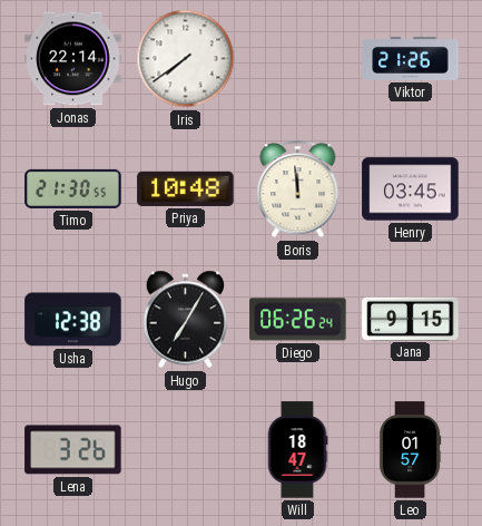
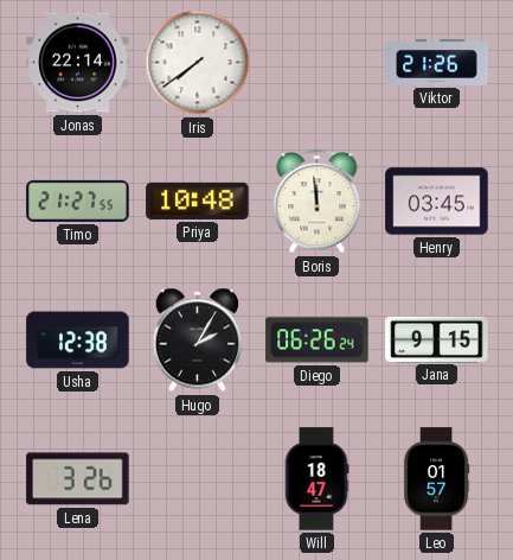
Timo: 21:30 -> 21:27
Hugo: 7:05 -> 2:05
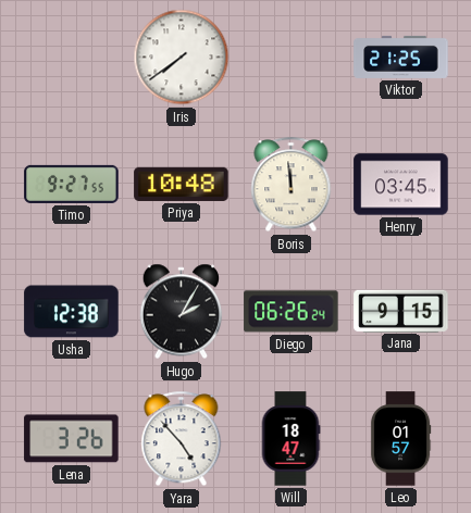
Jonas: 22:14 -> none
Viktor: 21:26 -> 21:25
Timo: 21:27 -> 9:27
Yara: none -> 4:53
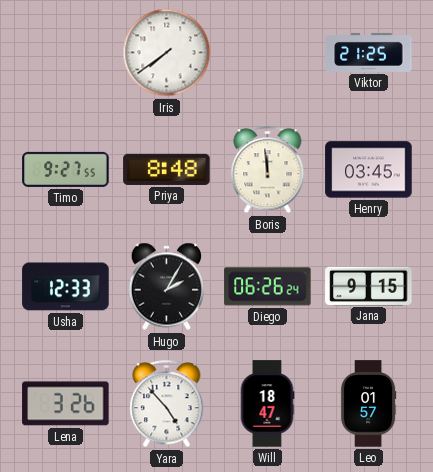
Priya: 10:48 -> 8:48
Usha: 12:38 -> 12:33
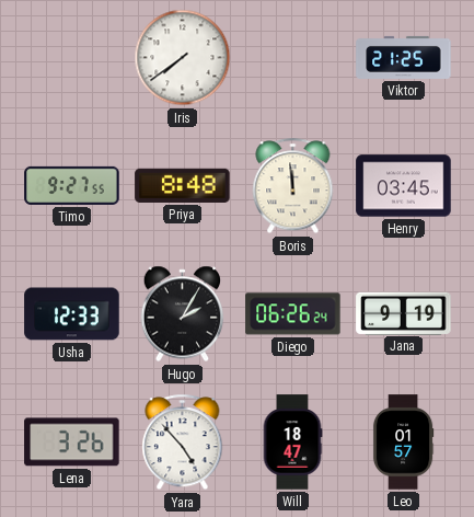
Jana: 9:15 -> 9:19
